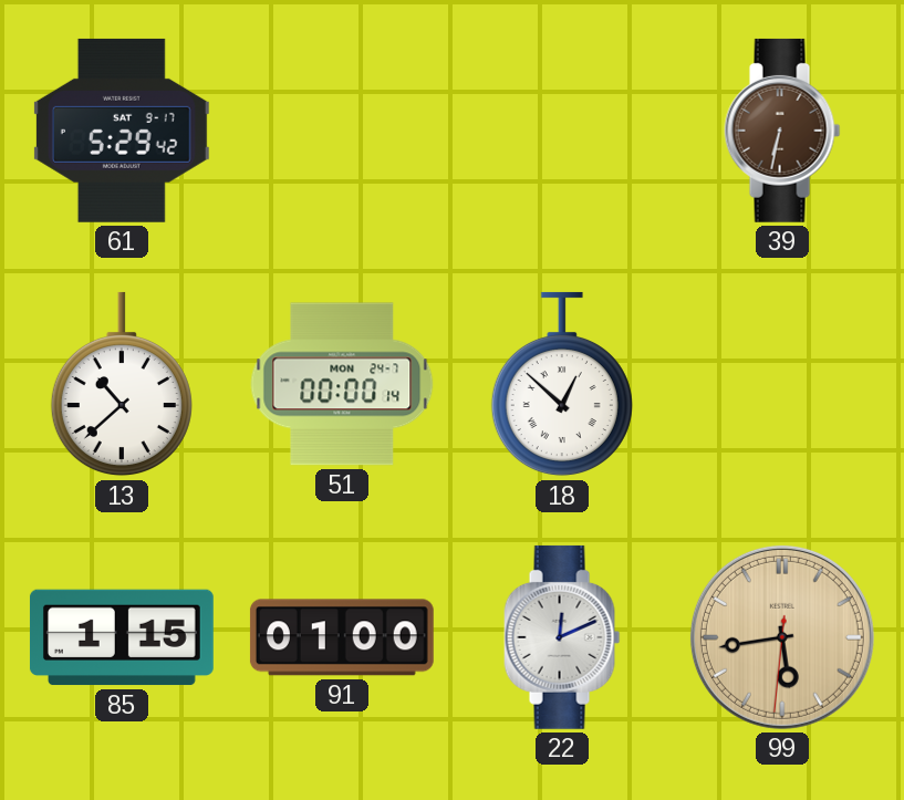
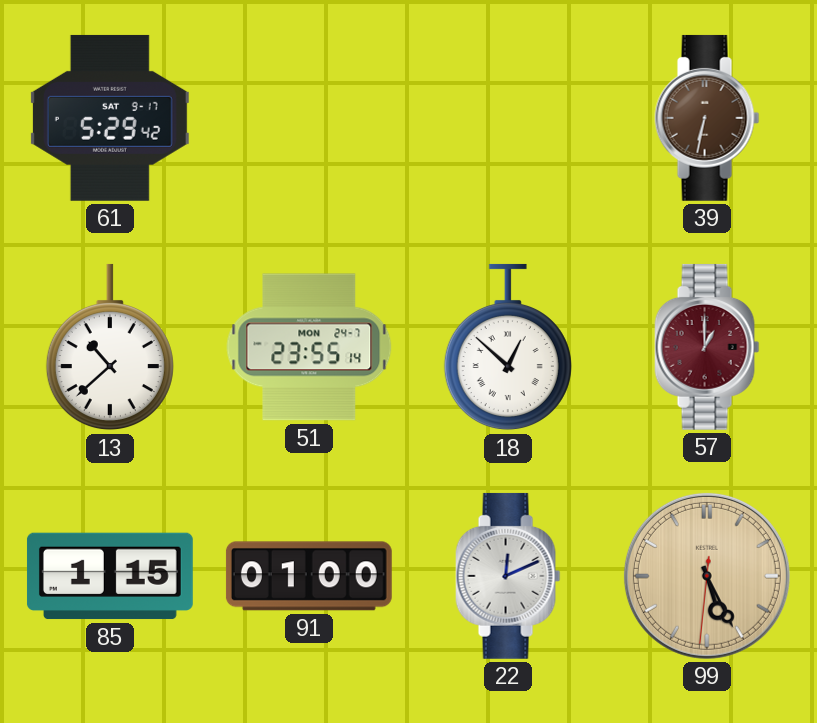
51: 00:00 -> 23:55
57: none -> 1:00
99: 5:43 -> 5:25
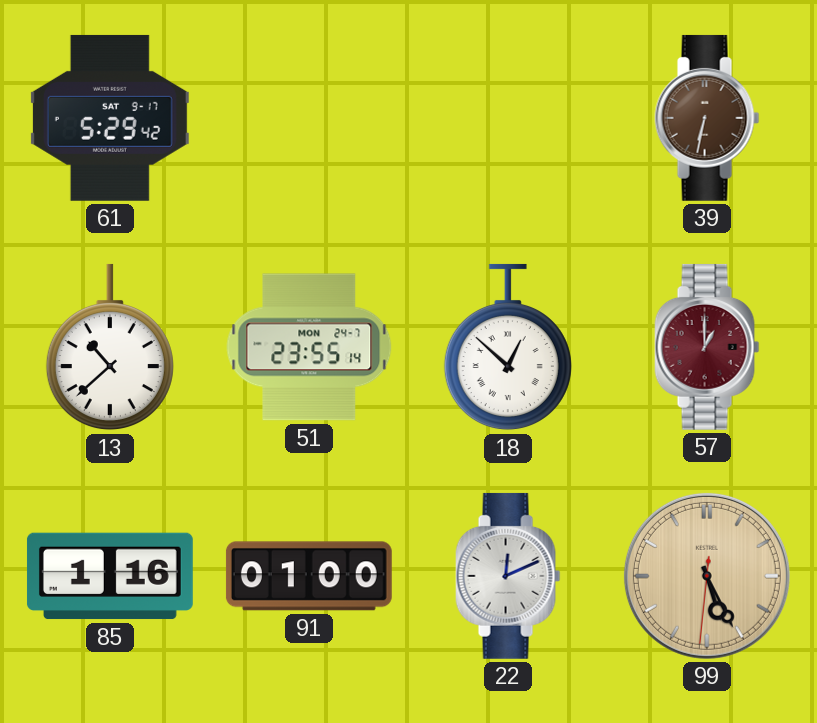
85: 1:15 -> 1:16
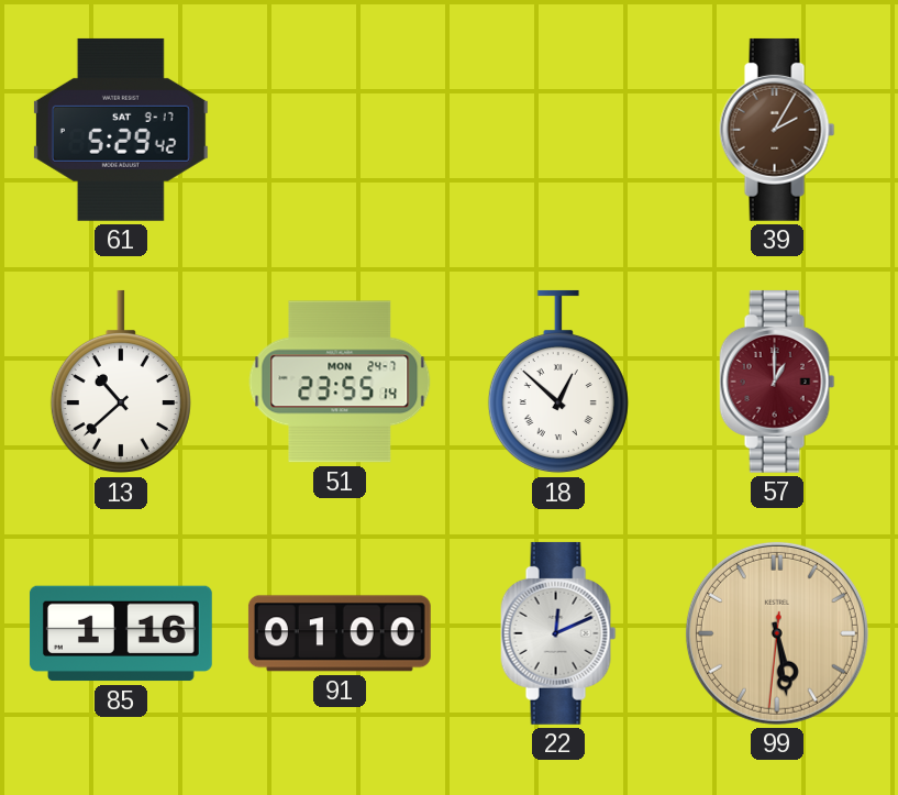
39: 6:32 -> 2:05
99: 5:25 -> 5:28
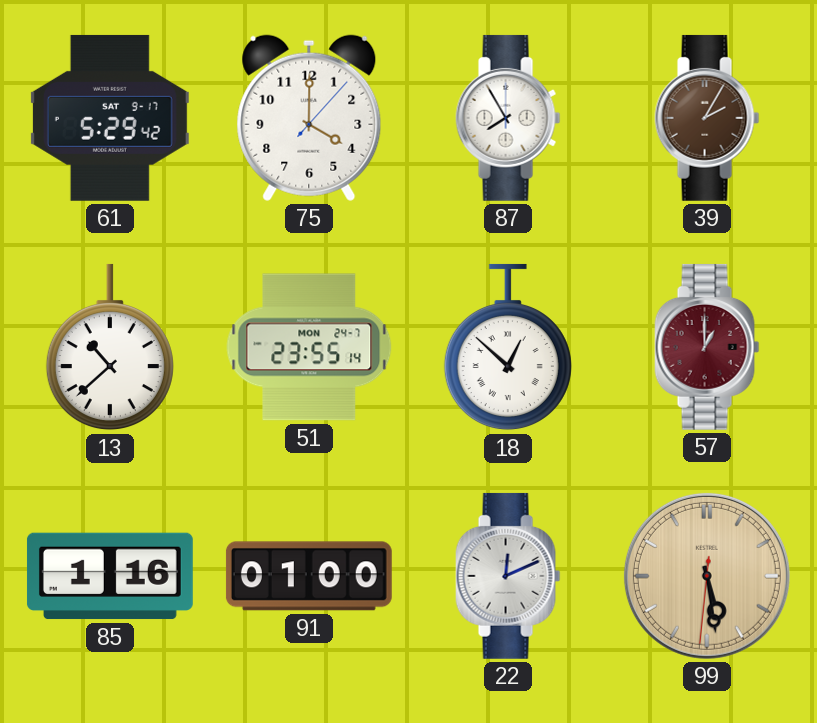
75: none -> 4:00
87: none -> 7:55
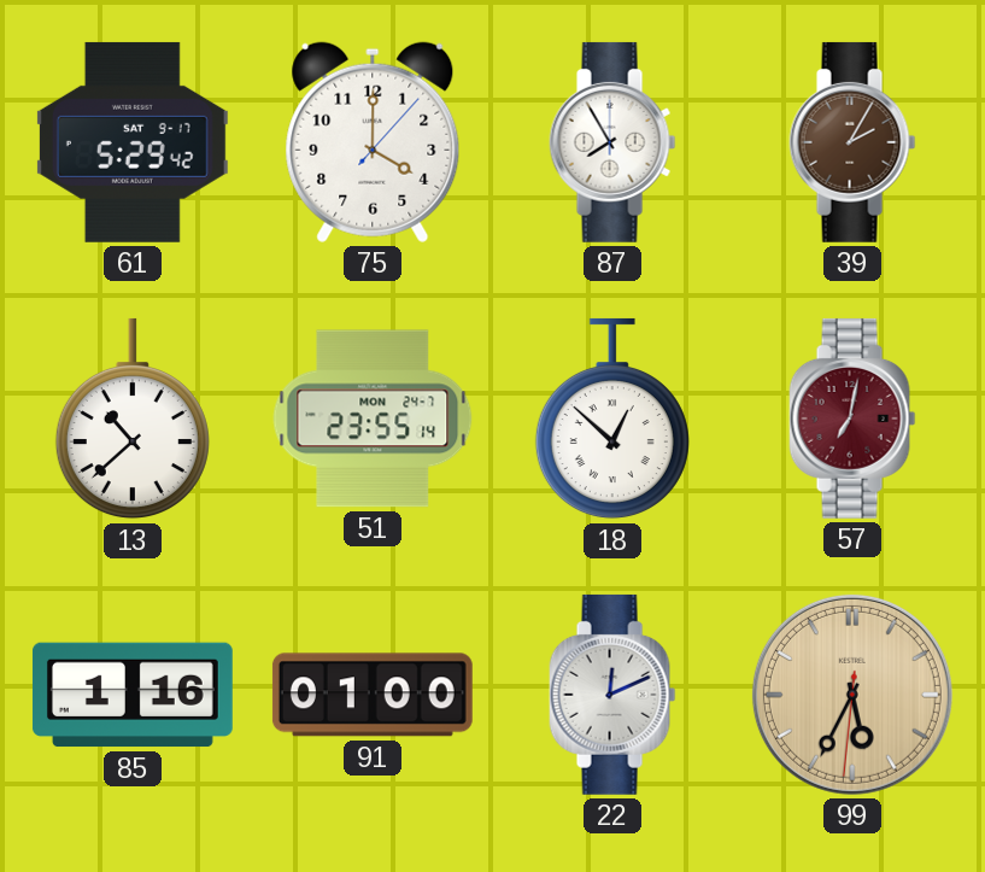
57: 1:00 -> 7:02
99: 5:28 -> 5:34
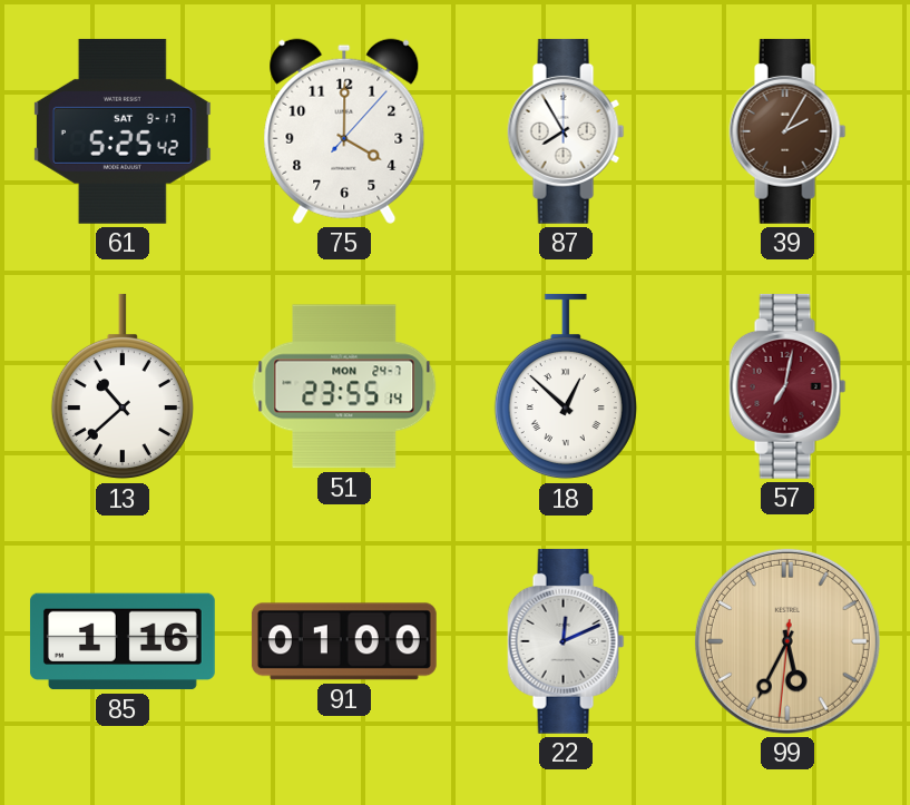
61: 5:29 -> 5:25
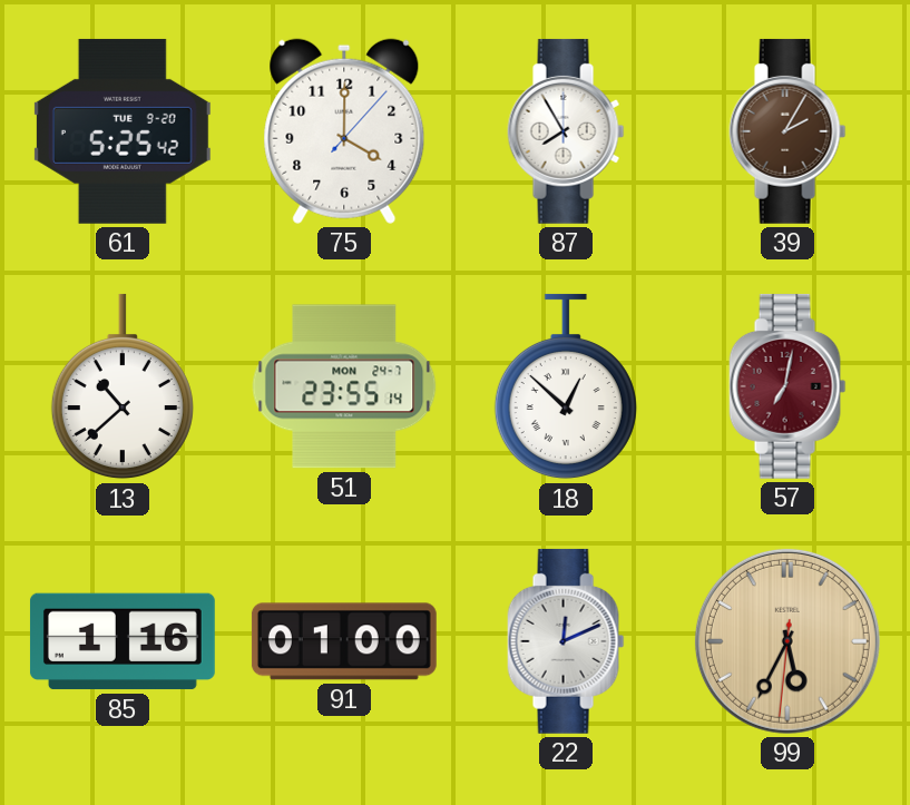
61 date: SAT 9-17 -> TUE 9-20
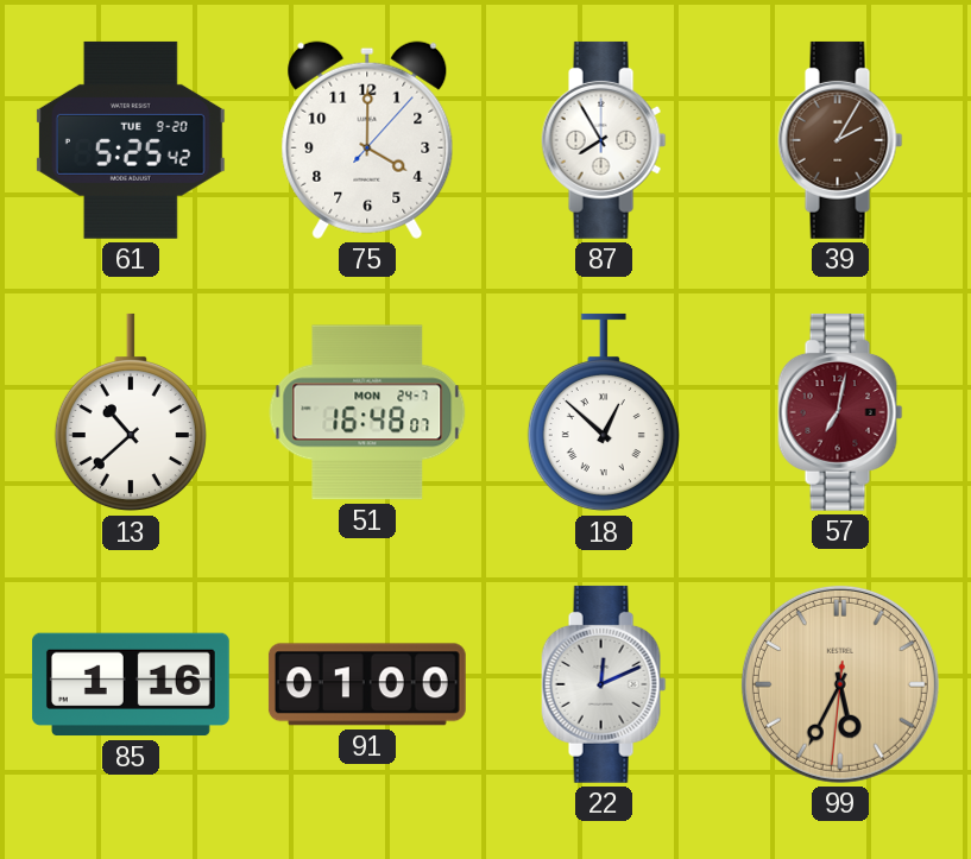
51: 23:55 -> 16:48
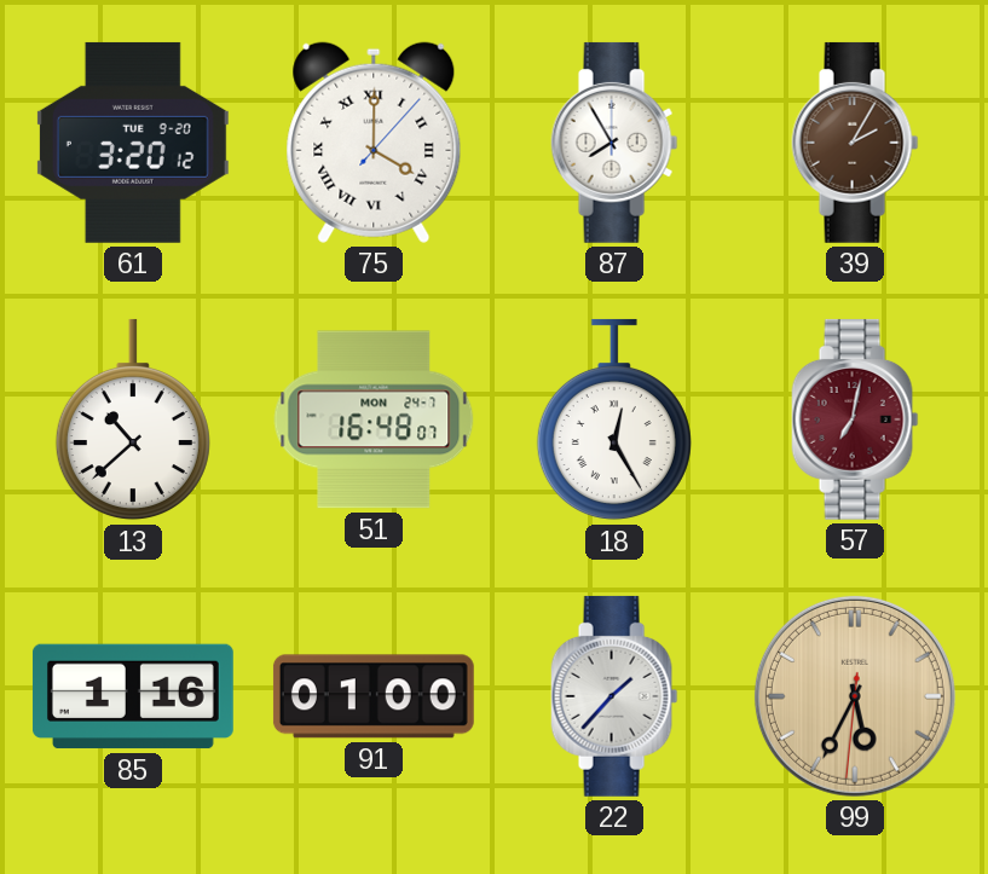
61: 5:25 -> 3:20
75 numerals: Arabic -> Roman
18: 12:52 -> 12:25
22: 12:11 -> 1:37
